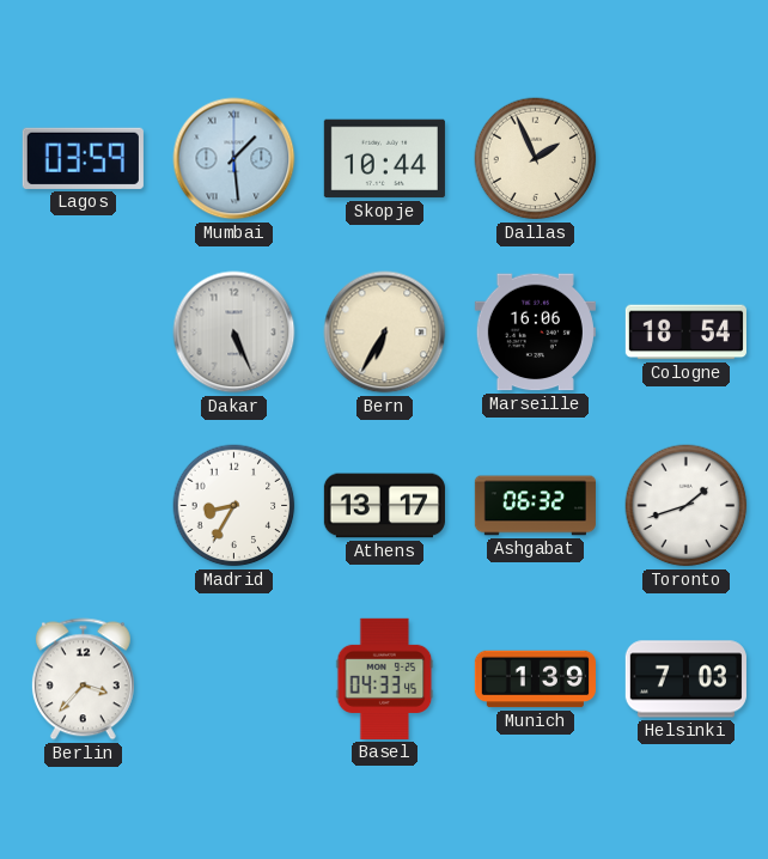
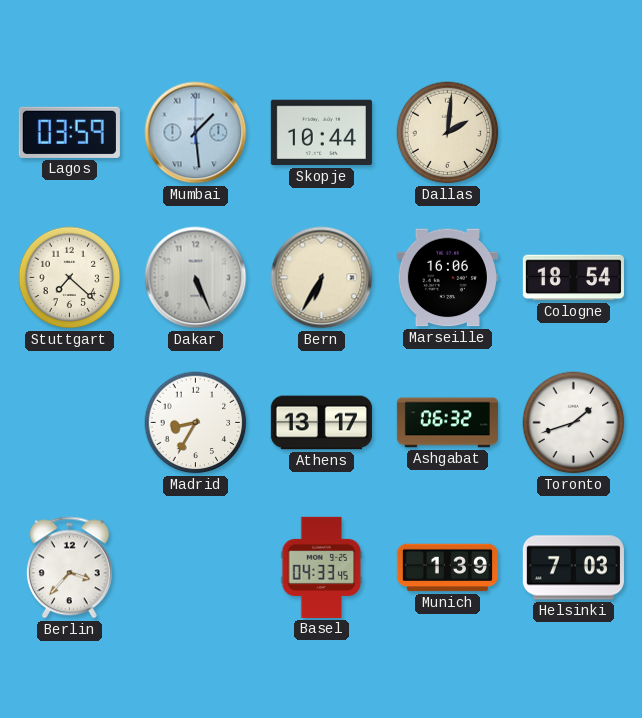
Dallas: 1:56 -> 2:01
Stuttgart: none -> 7:22
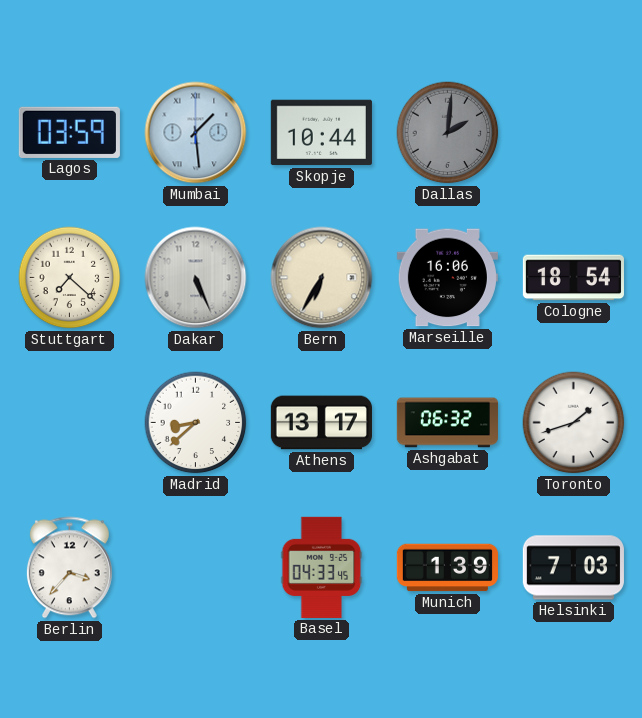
Dallas dial: cream -> grey
Madrid: 8:35 -> 8:38
